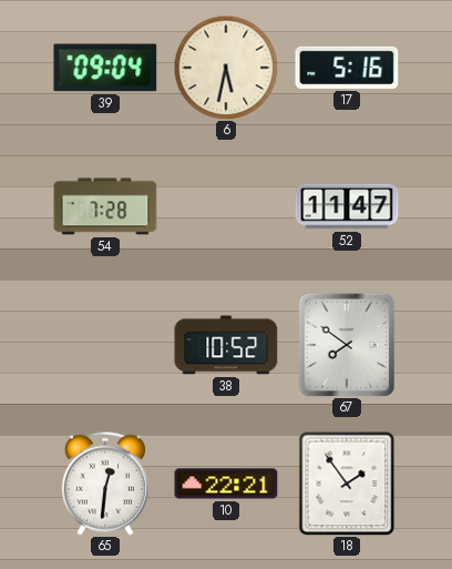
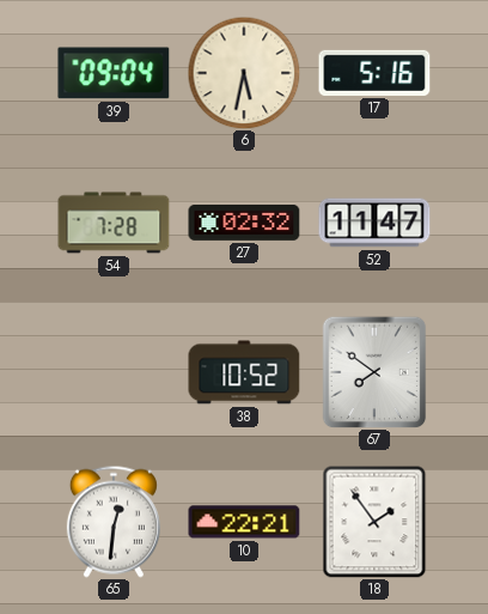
27: none -> 02:32
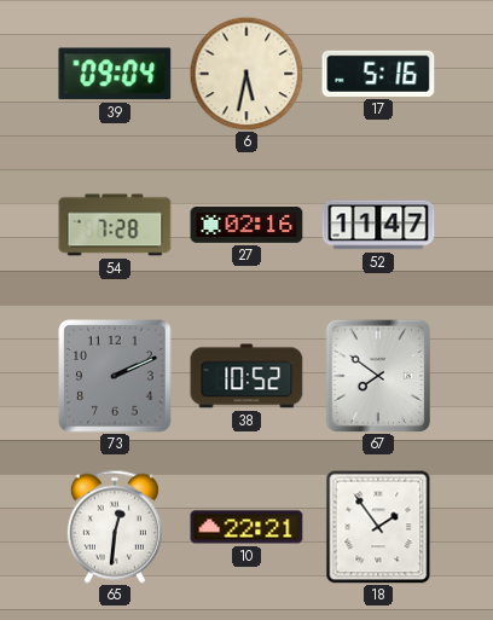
27: 02:32 -> 02:16
73: none -> 2:11
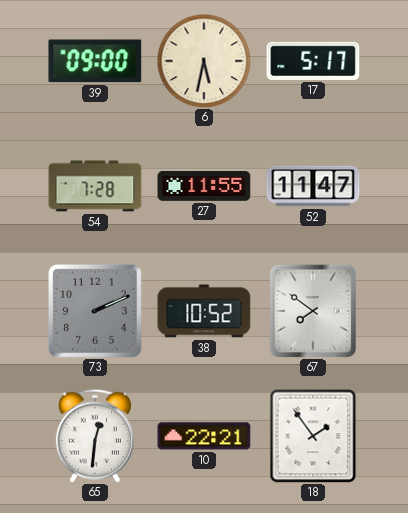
39: 09:04 -> 09:00
17: 5:16 -> 5:17
27: 02:16 -> 11:55
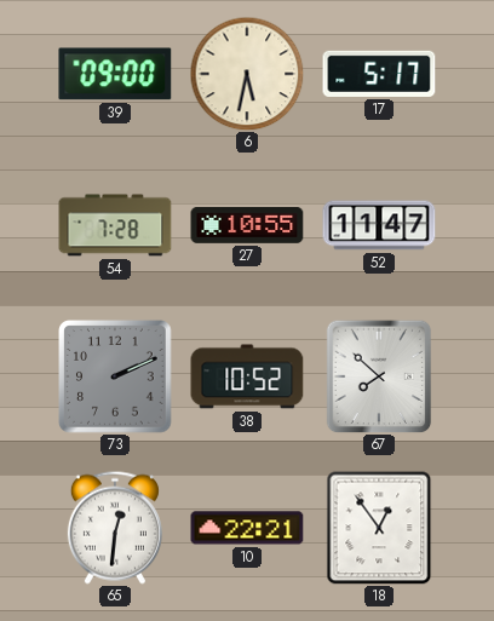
27: 11:55 -> 10:55
67: 7:51 -> 7:52
18: 1:54 -> 12:54
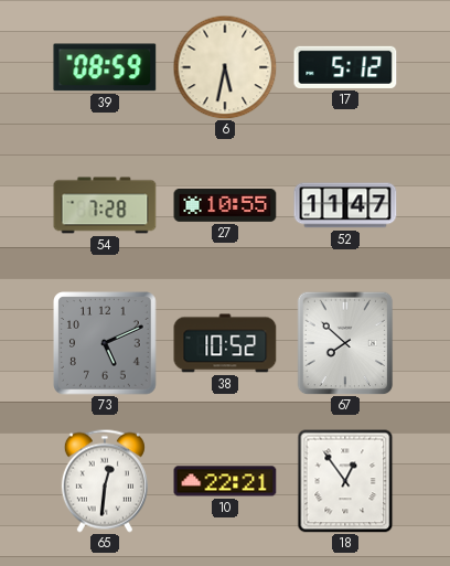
39: 09:00 -> 08:59
17: 5:17 -> 5:12
73: 2:11 -> 5:11
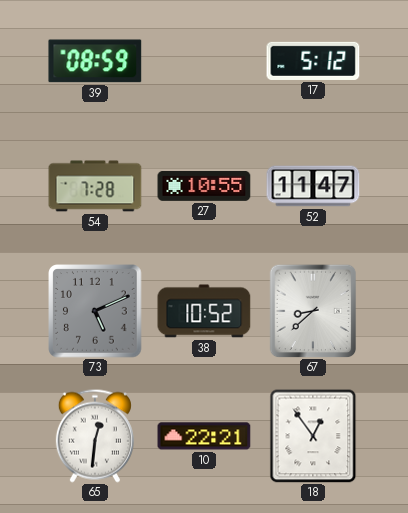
6: 5:32 -> none
67: 7:52 -> 8:38
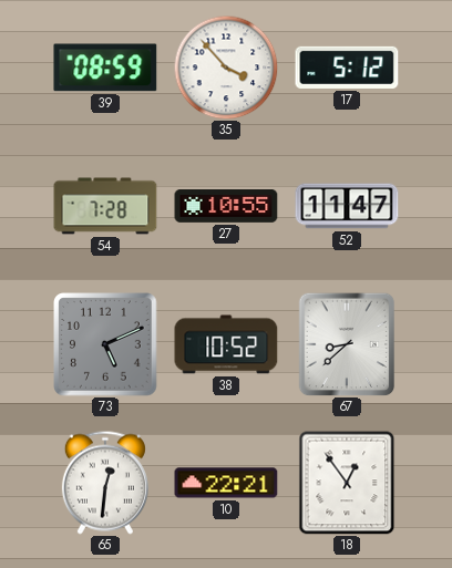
35: none -> 3:53
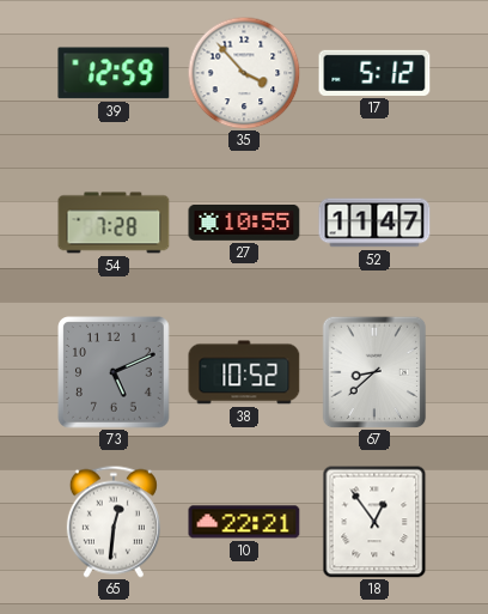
39: 08:59 -> 12:59
